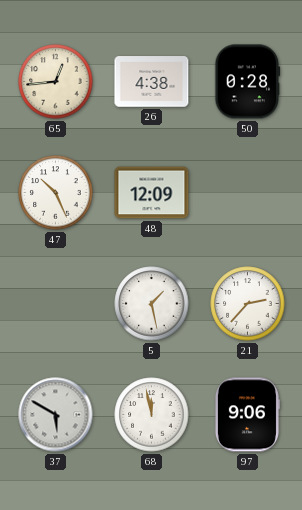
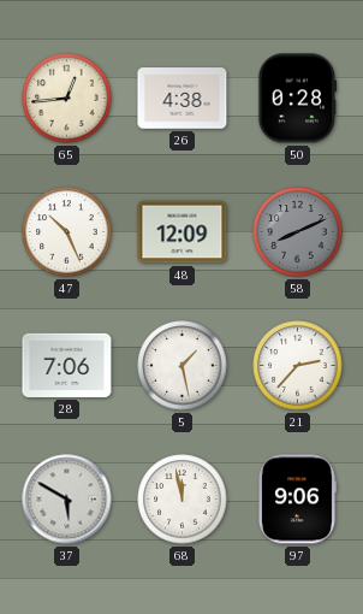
58: none -> 8:11
28: none -> 7:06
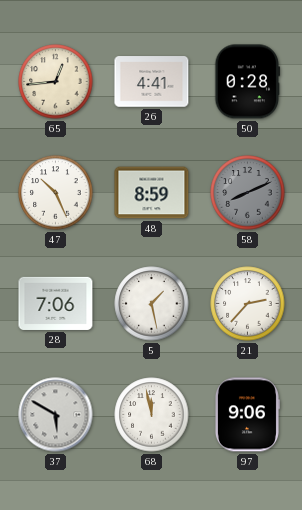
26: 4:38 -> 4:41
48: 12:09 -> 8:59
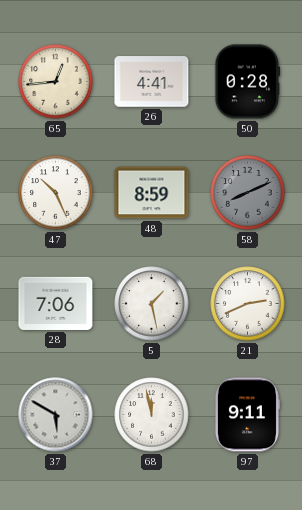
21: 2:37 -> 2:41
97: 9:06 -> 9:11
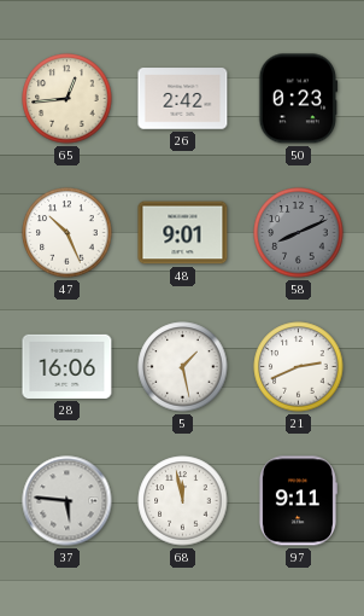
26: 4:41 -> 2:42
50: 0:28 -> 0:23
48: 8:59 -> 9:01
28: 7:06 -> 16:06
37: 5:50 -> 5:46
